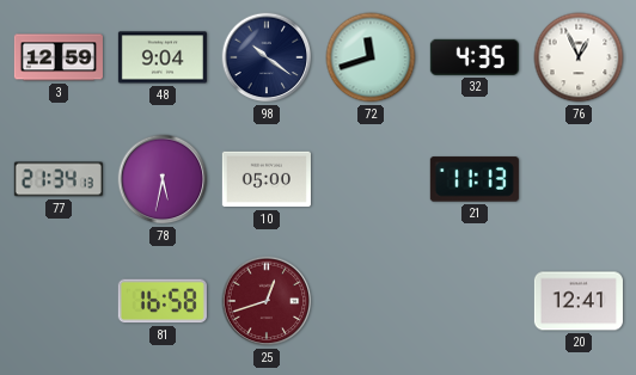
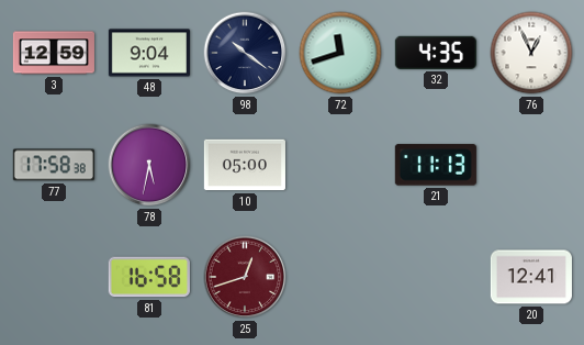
77: 21:34 -> 17:58
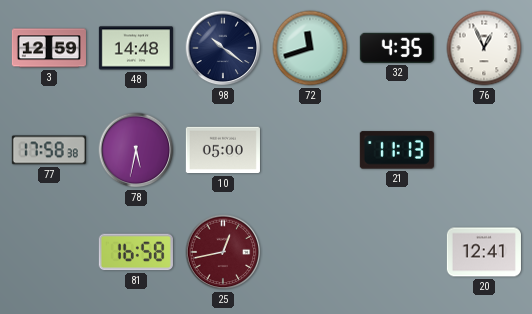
48: 9:04 -> 14:48
25: 12:42 -> 12:43
